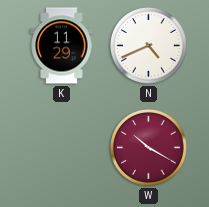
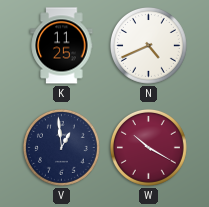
K: 11:29 -> 11:25
V: none -> 12:59
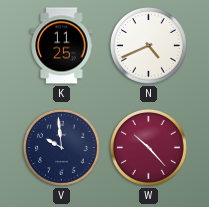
V: 12:59 -> 9:59
W: 10:20 -> 10:23
